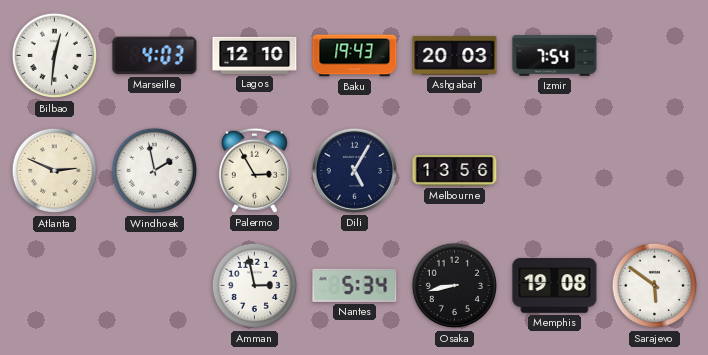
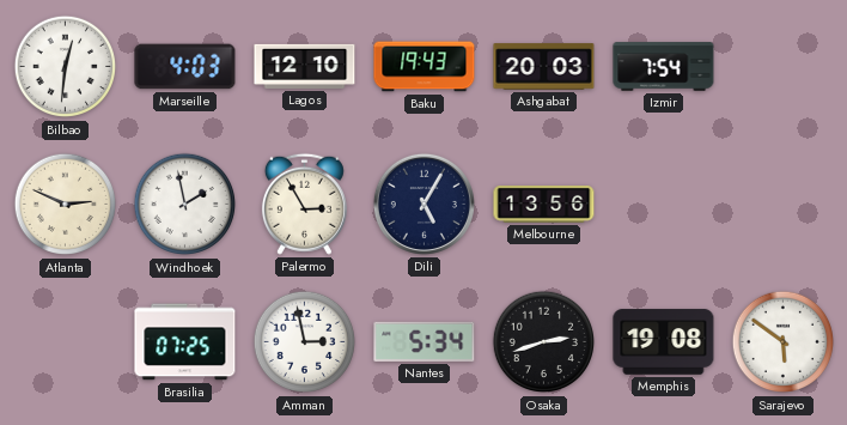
Brasilia: none -> 07:25
Osaka: 8:43 -> 2:42
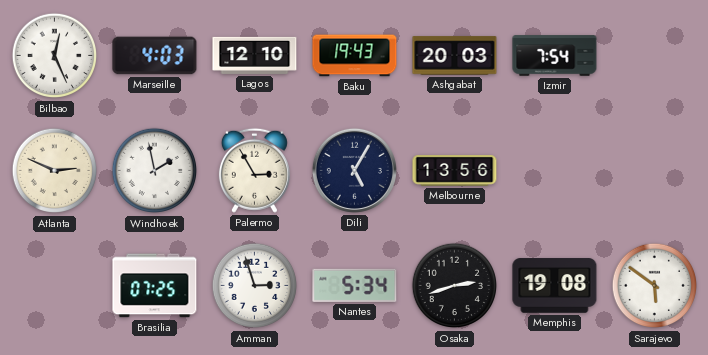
Bilbao: 12:31 -> 12:26
Amman: 2:58 -> 2:57
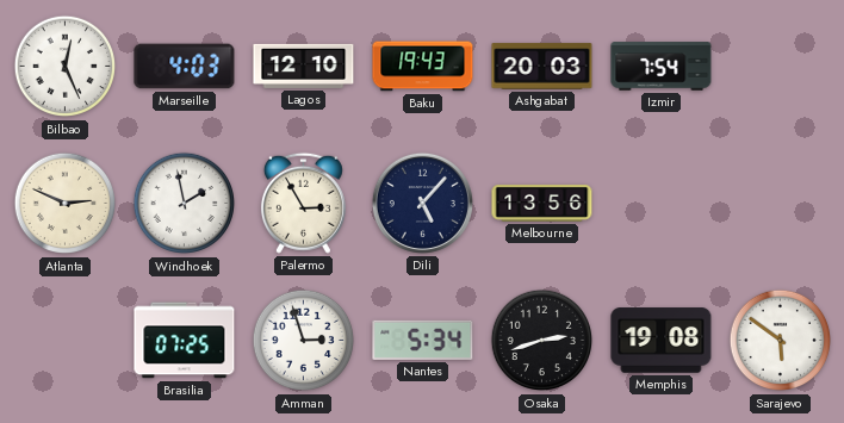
Dili: 5:05 -> 5:07
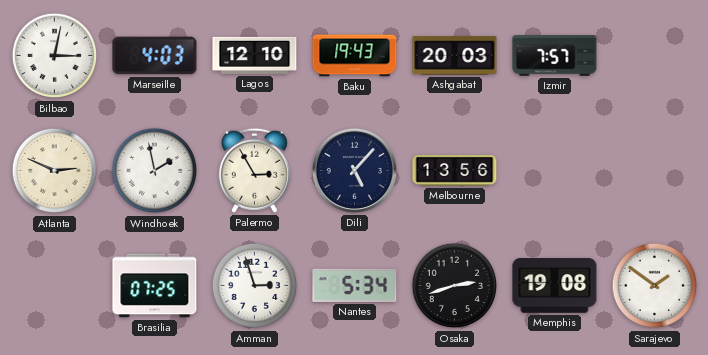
Bilbao: 12:26 -> 3:02
Izmir: 7:54 -> 7:57
Sarajevo: 5:51 -> 1:51
